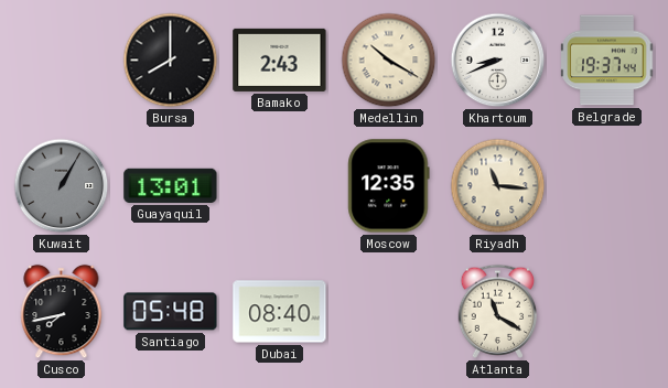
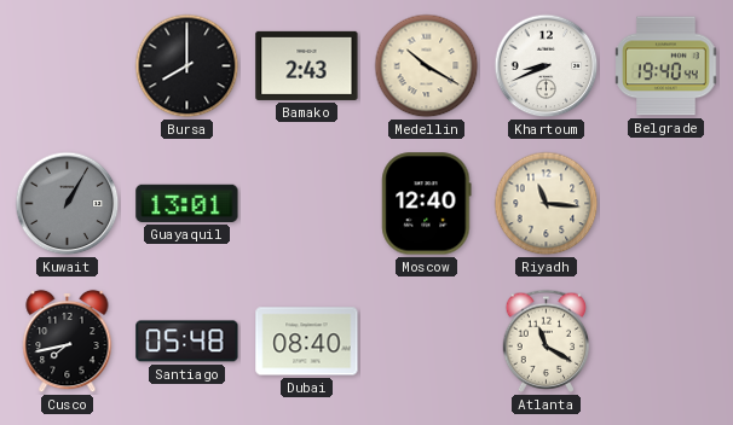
Belgrade: 19:37 -> 19:40
Moscow: 12:35 -> 12:40
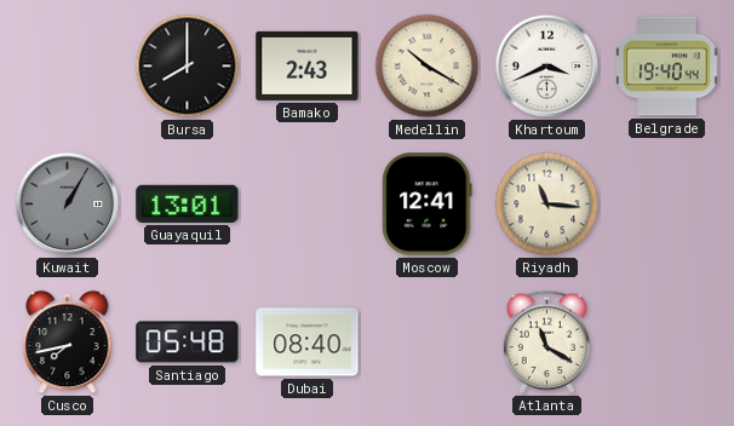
Khartoum: 8:41 -> 3:41
Moscow: 12:40 -> 12:41
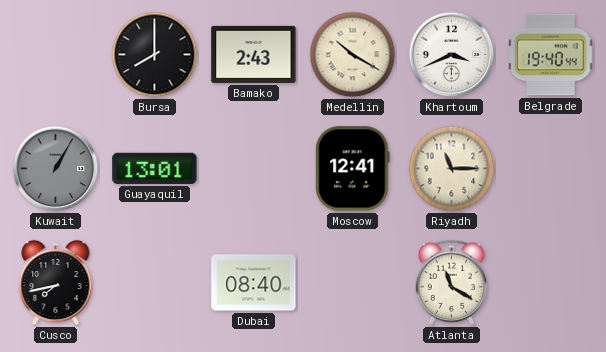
Riyadh: 11:16 -> 11:15
Santiago: 05:48 -> none
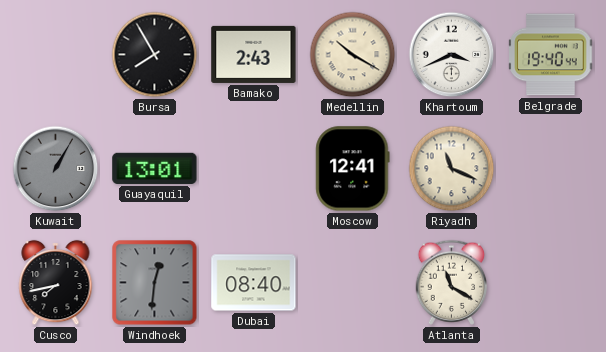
Bursa: 8:00 -> 7:55
Riyadh: 11:15 -> 11:19
Windhoek: none -> 12:31
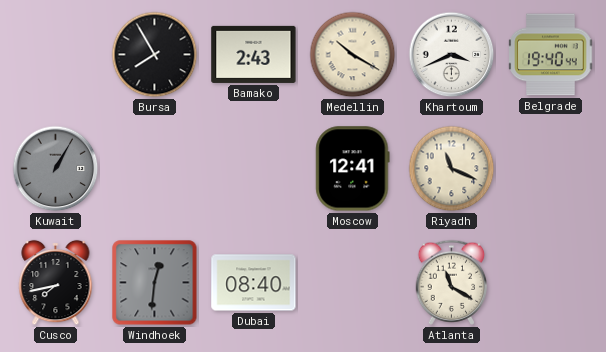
Guayaquil: 13:01 -> none
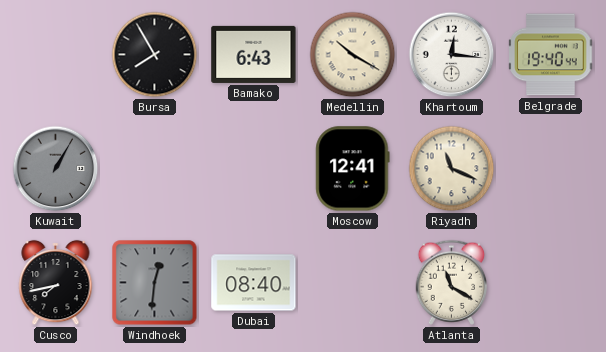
Bamako: 2:43 -> 6:43
Khartoum: 3:41 -> 12:16
